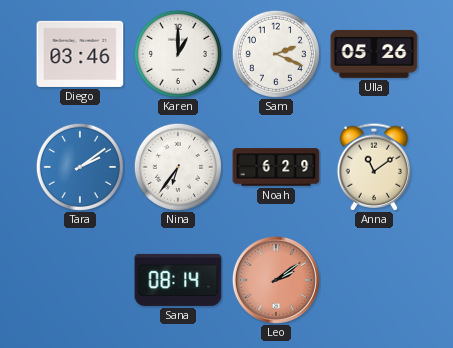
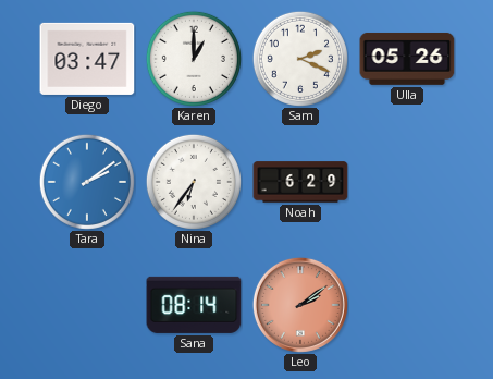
Diego: 03:46 -> 03:47
Anna: 11:09 -> none
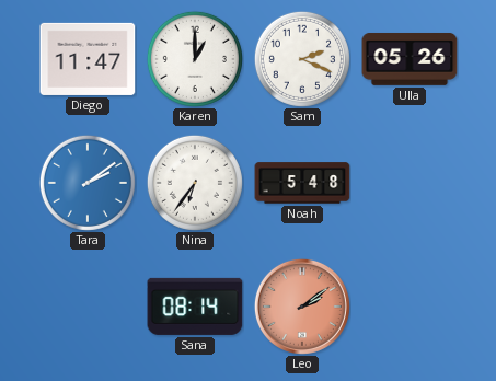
Diego: 03:47 -> 11:47
Noah: 6:29 -> 5:48
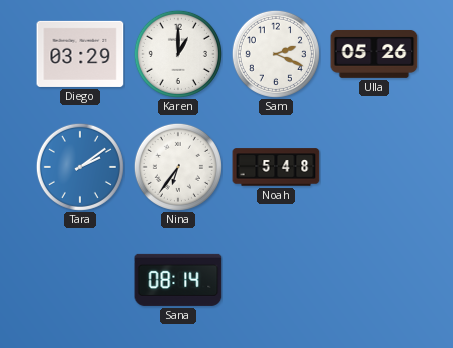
Diego: 11:47 -> 03:29
Leo: 2:09 -> none
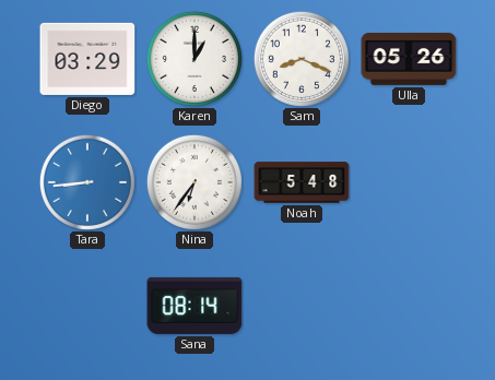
Sam: 2:19 -> 8:19
Tara: 2:09 -> 8:44
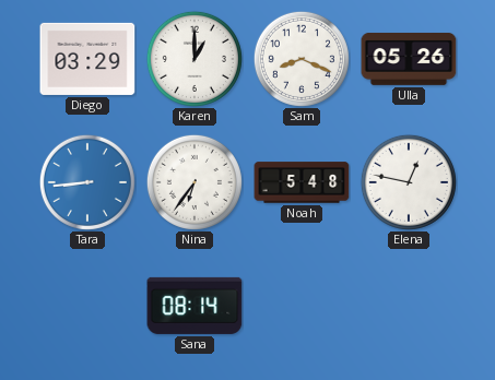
Elena: none -> 12:47
